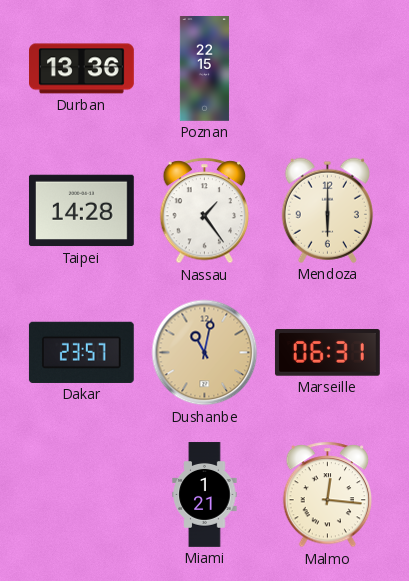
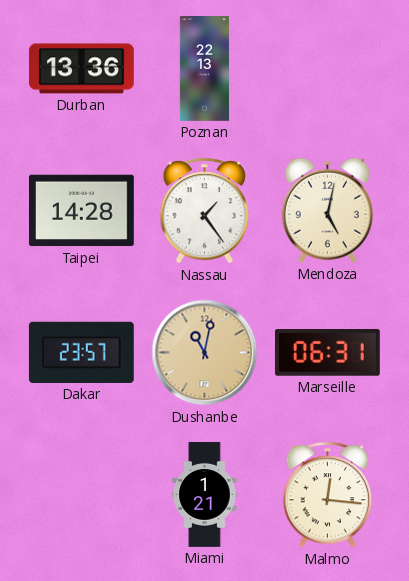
Poznan: 22:15 -> 22:13
Mendoza: 6:00 -> 5:02
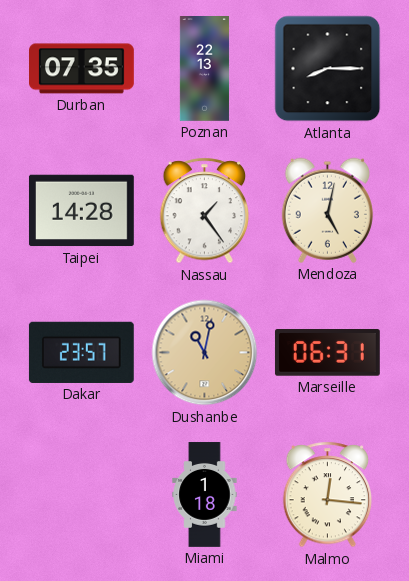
Durban: 13:36 -> 07:35
Atlanta: none -> 8:15
Miami: 1:21 -> 1:18
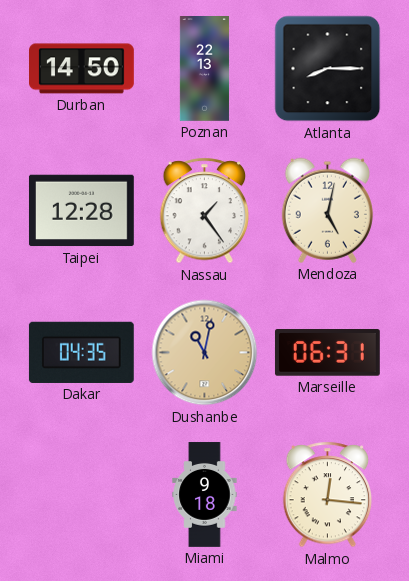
Durban: 07:35 -> 14:50
Taipei: 14:28 -> 12:28
Dakar: 23:57 -> 04:35
Miami: 1:18 -> 9:18
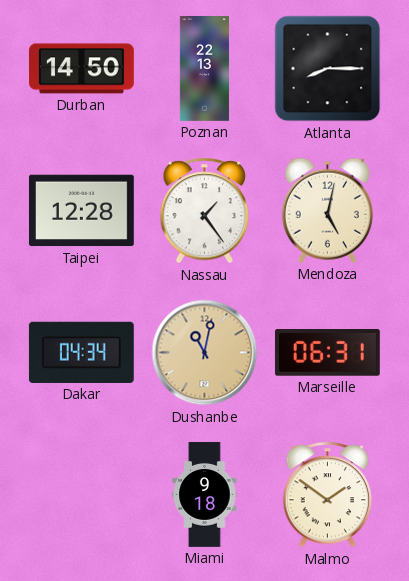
Dakar: 04:35 -> 04:34
Malmo: 12:16 -> 1:51
